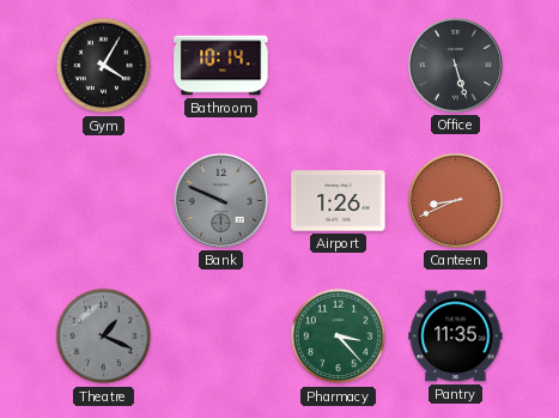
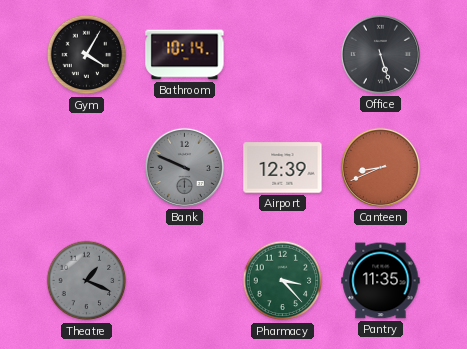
Airport: 1:26 -> 12:39
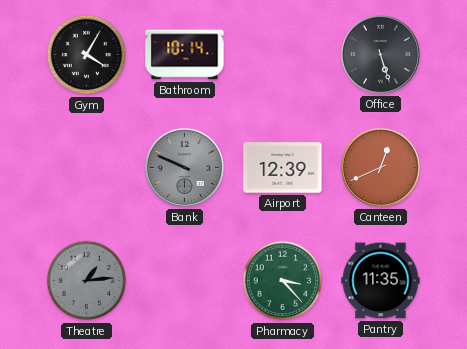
Canteen: 8:41 -> 12:41
Theatre: 1:19 -> 1:14
